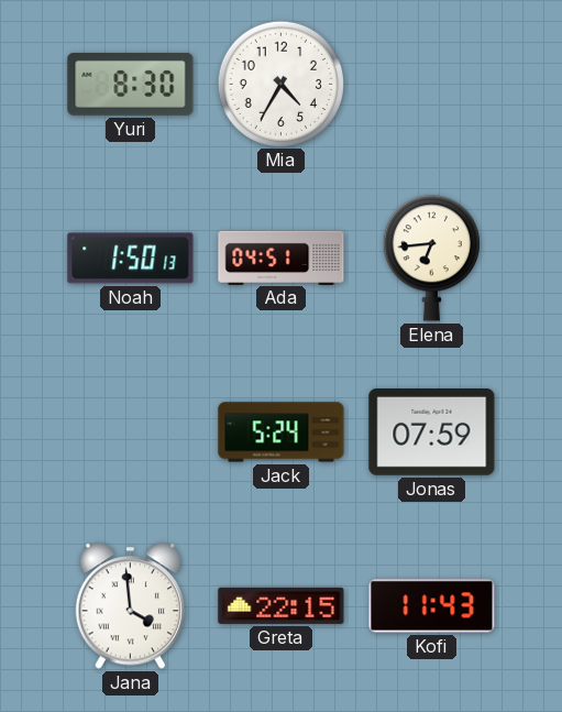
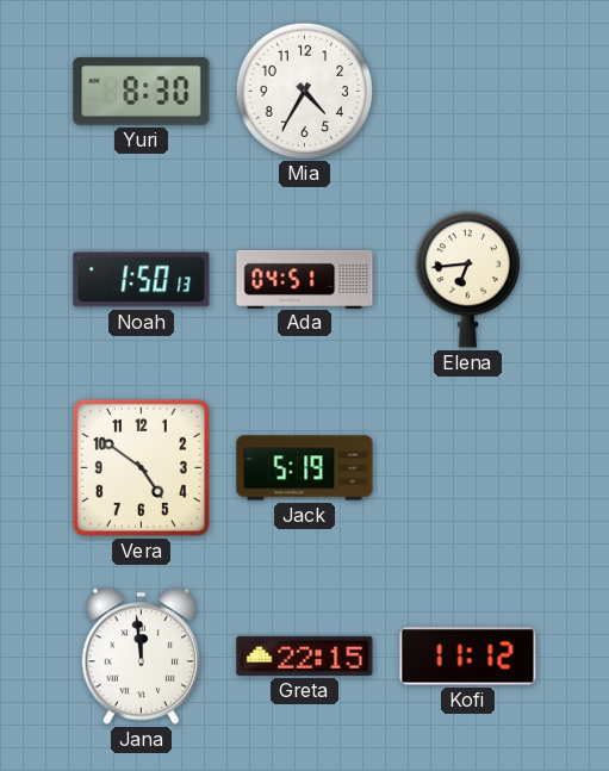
Vera: none -> 4:51
Jack: 5:24 -> 5:19
Jonas: 07:59 -> none
Jana: 3:59 -> 11:59
Kofi: 11:43 -> 11:12
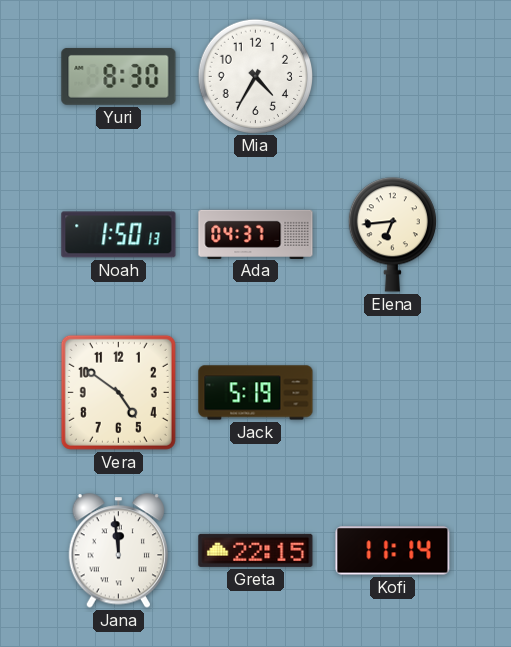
Ada: 04:51 -> 04:37
Kofi: 11:12 -> 11:14
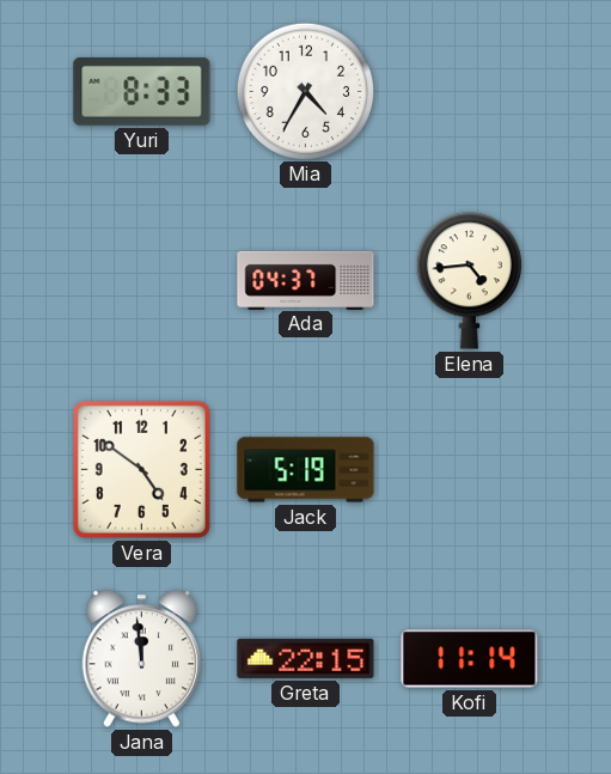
Yuri: 8:30 -> 8:33
Noah: 1:50 -> none
Elena: 6:44 -> 4:44
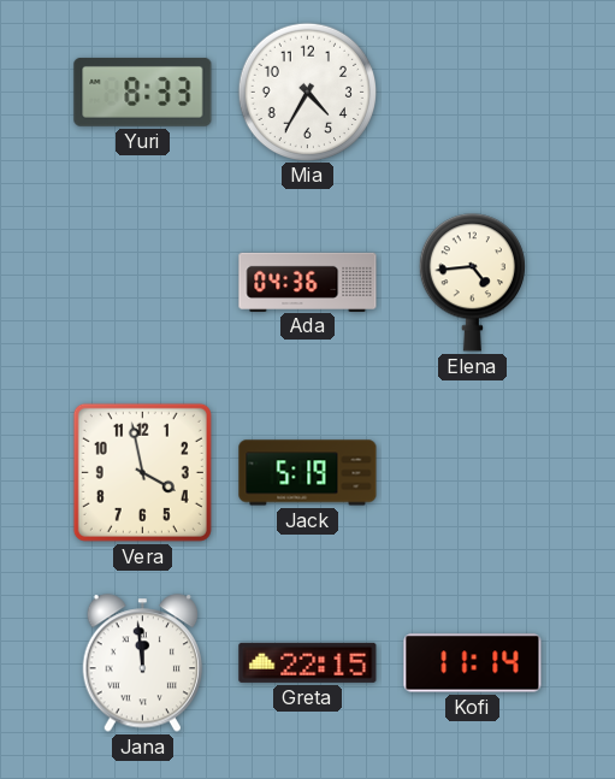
Ada: 04:37 -> 04:36
Vera: 4:51 -> 3:58
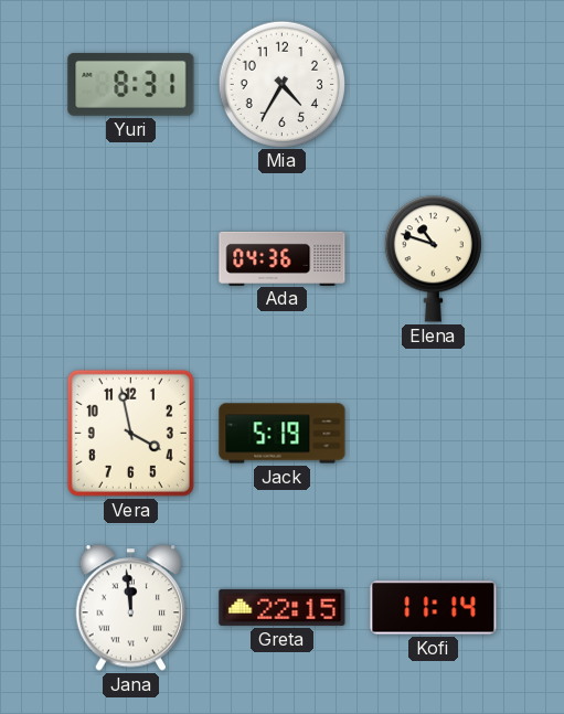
Yuri: 8:33 -> 8:31
Elena: 4:44 -> 10:48
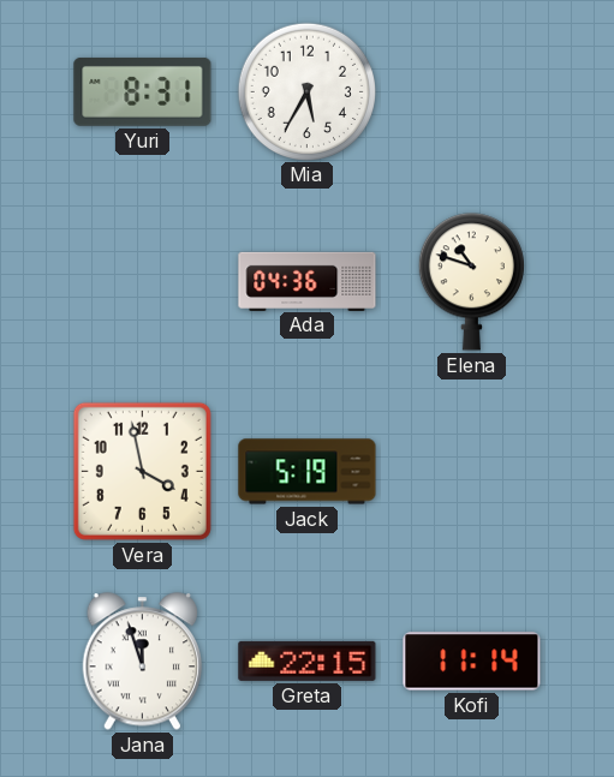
Mia: 4:35 -> 5:35
Jana: 11:59 -> 11:57
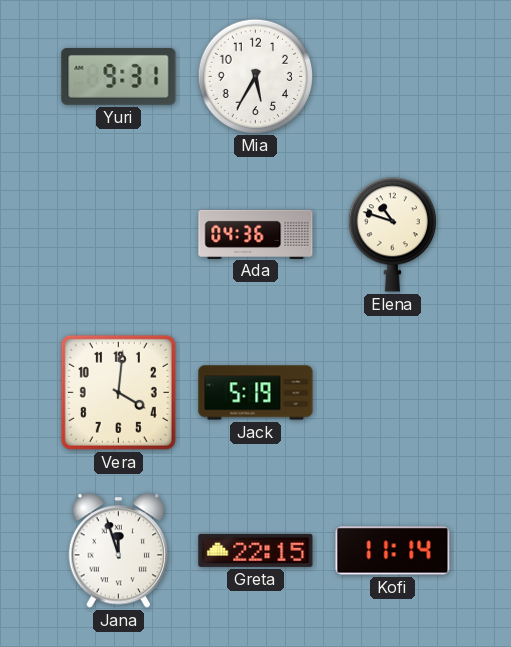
Yuri: 8:31 -> 9:31
Vera: 3:58 -> 4:01
